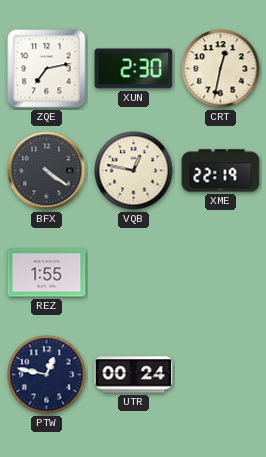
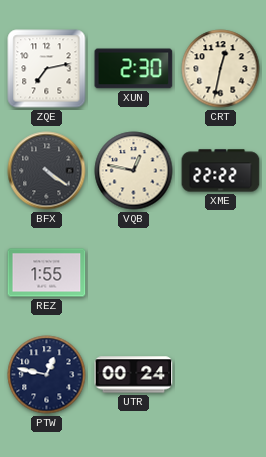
XME: 22:19 -> 22:22
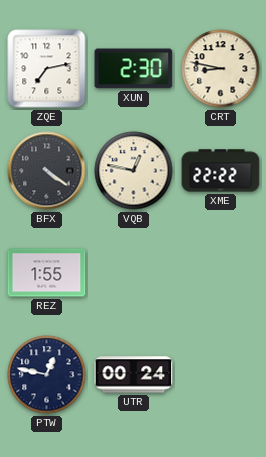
CRT: 12:32 -> 8:47
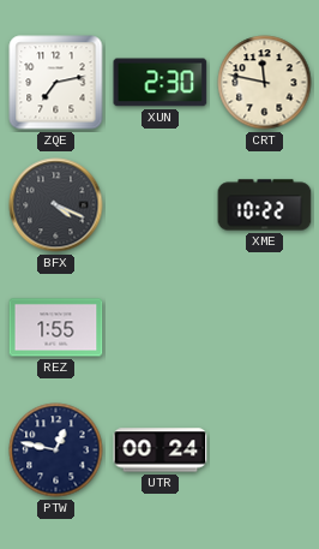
CRT: 8:47 -> 11:47
BFX: 4:21 -> 4:19
VQB: 12:47 -> none
XME: 22:22 -> 10:22
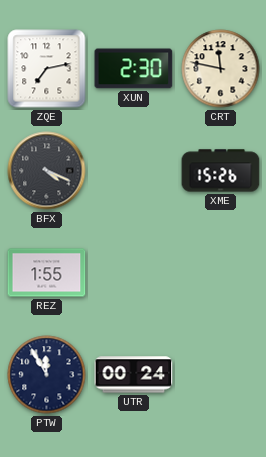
XME: 10:22 -> 15:26
PTW: 12:47 -> 11:55
